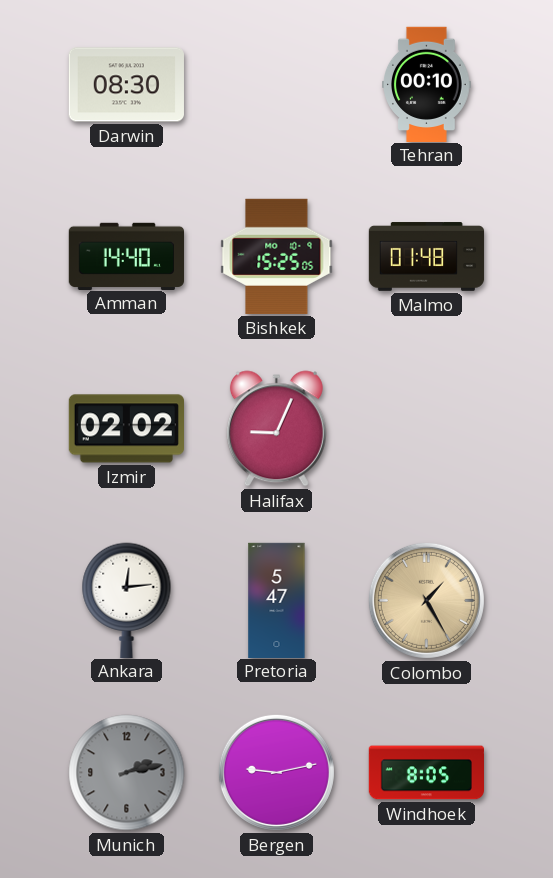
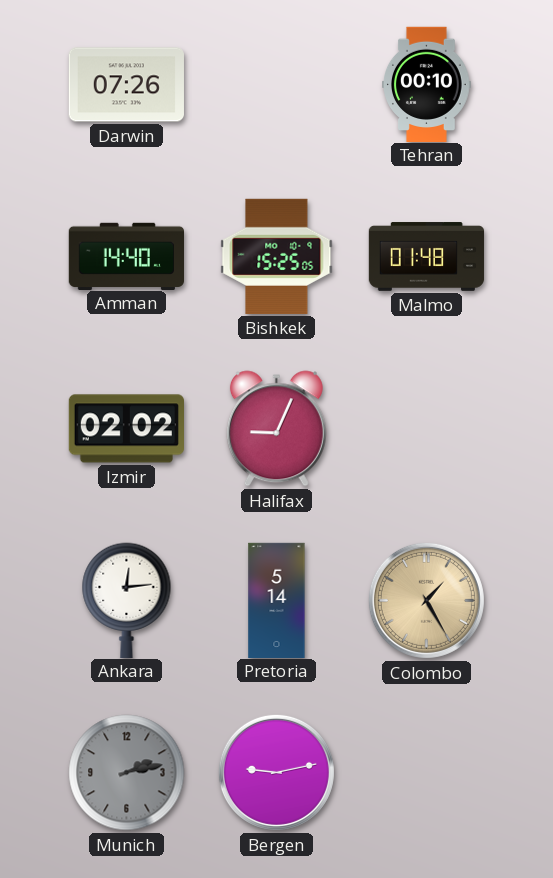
Darwin: 08:30 -> 07:26
Pretoria: 5:47 -> 5:14
Windhoek: 8:05 -> none
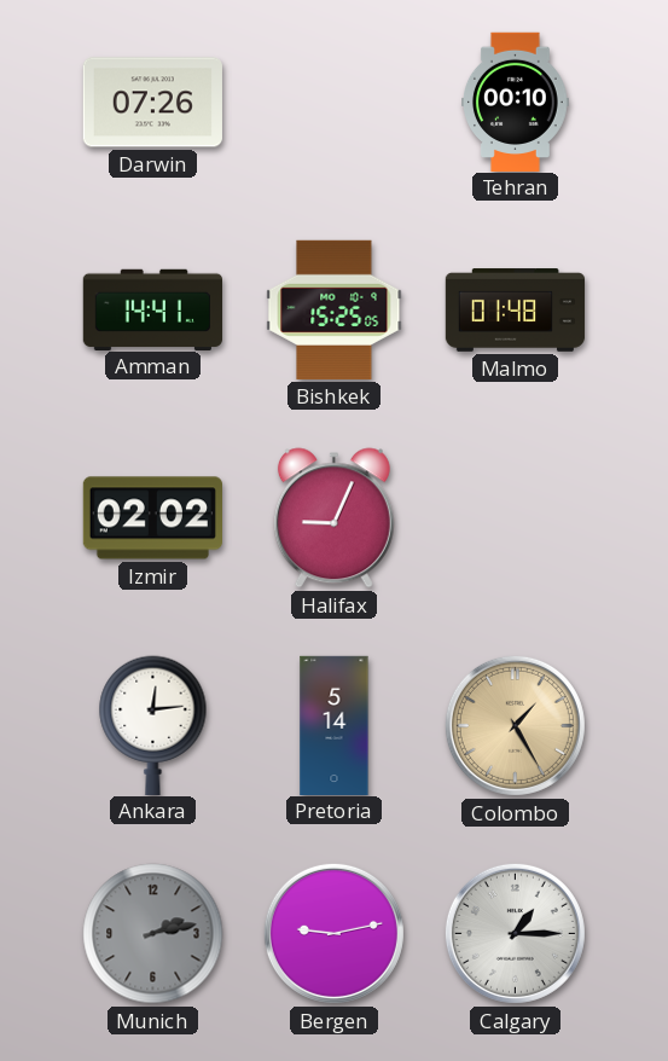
Amman: 14:40 -> 14:41
Calgary: none -> 1:15
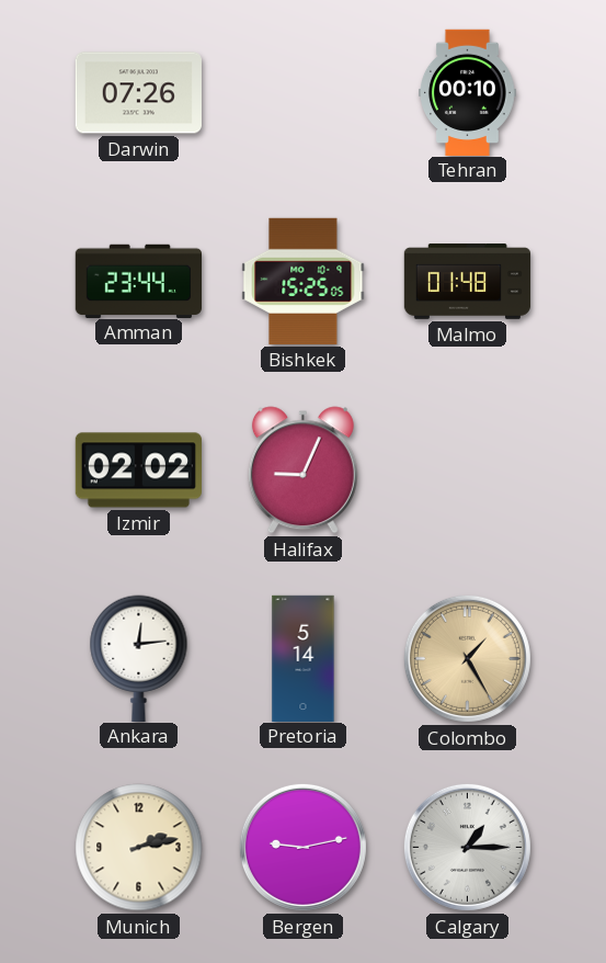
Amman: 14:41 -> 23:44
Munich dial: grey -> cream
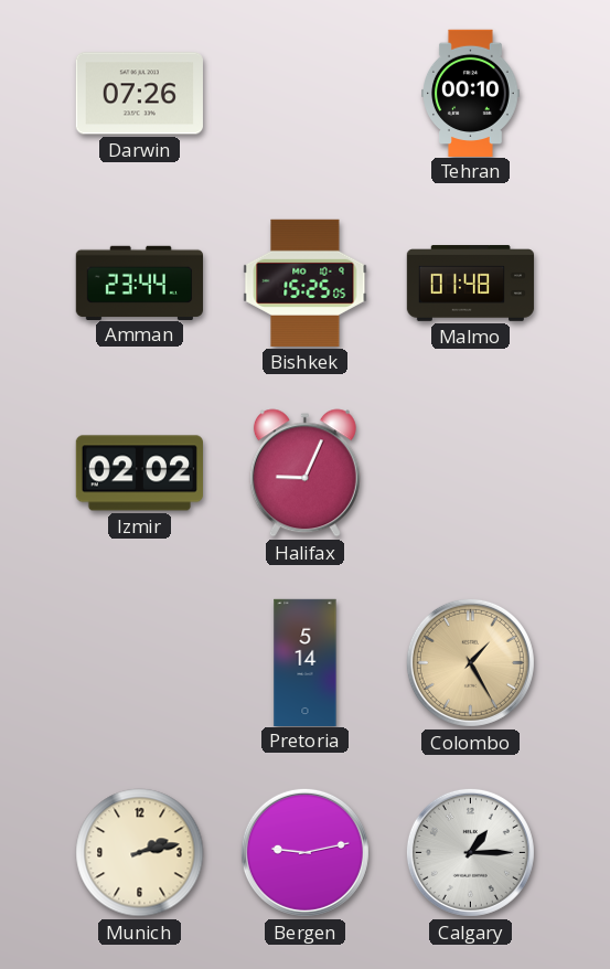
Ankara: 12:14 -> none
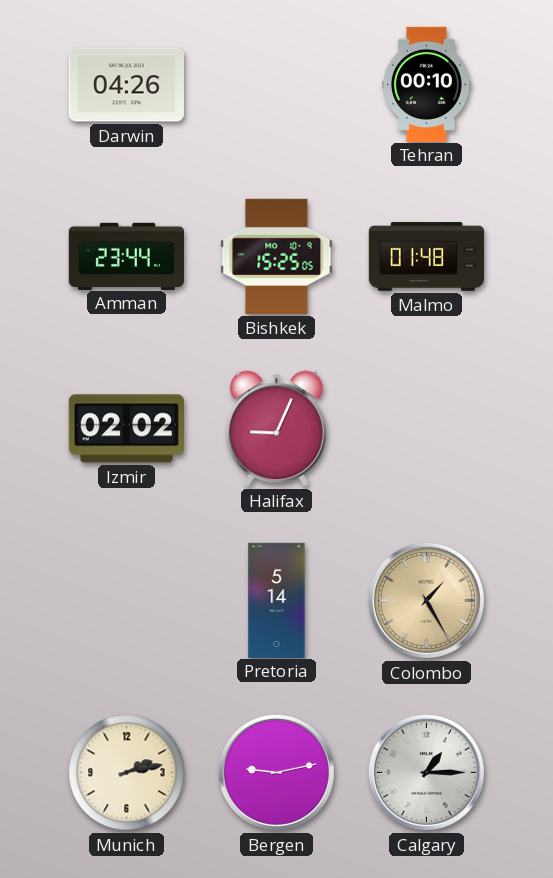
Darwin: 07:26 -> 04:26
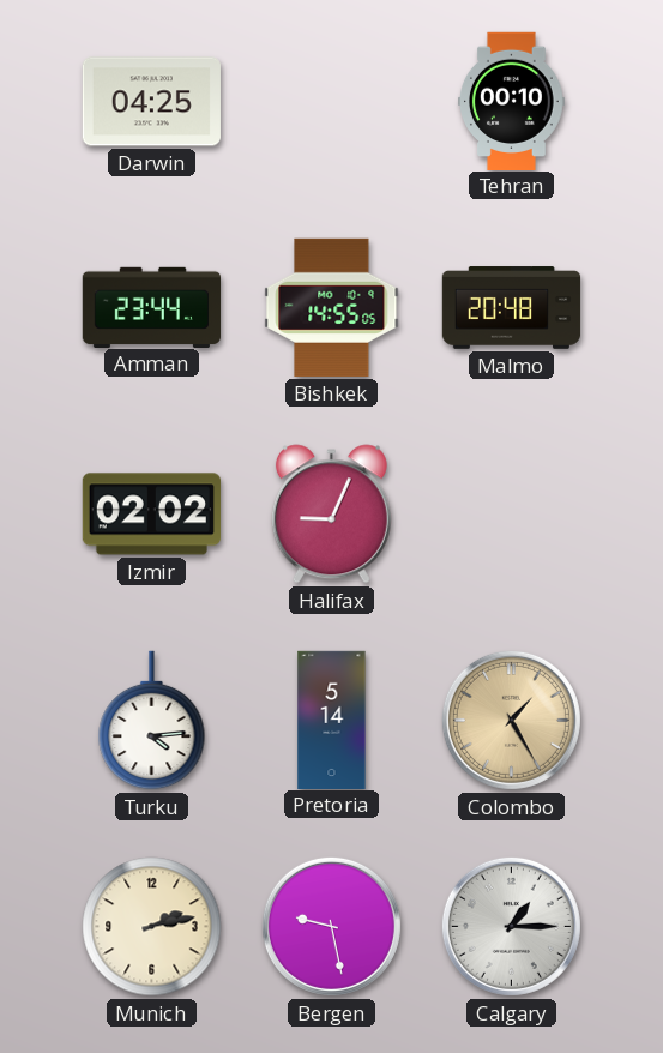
Darwin: 04:26 -> 04:25
Bishkek: 15:25 -> 14:55
Malmo: 01:48 -> 20:48
Turku: none -> 4:14
Bergen: 9:13 -> 9:28
